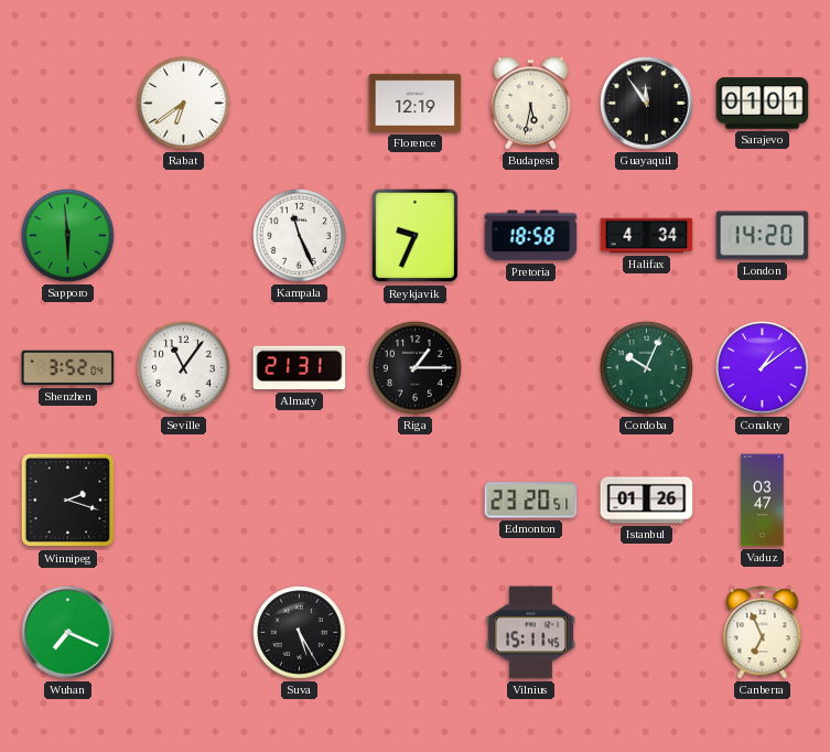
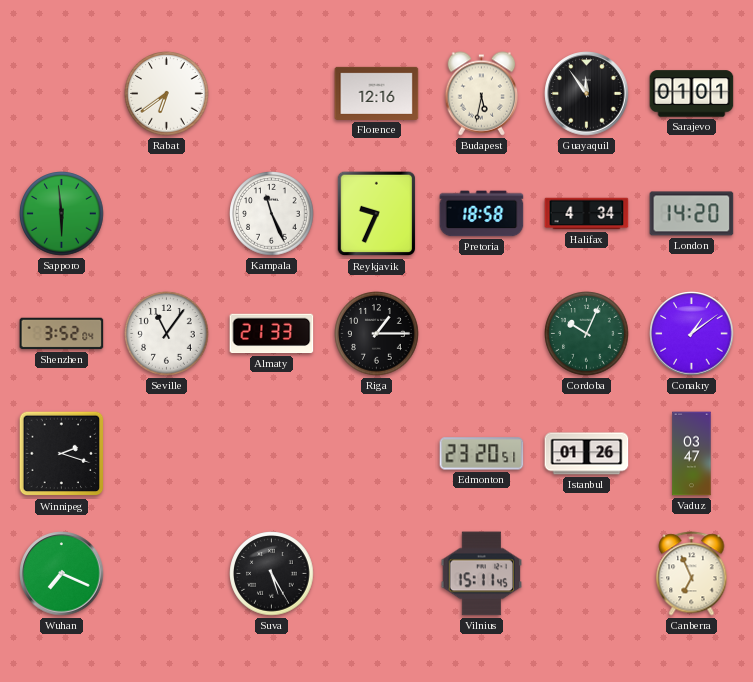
Florence: 12:19 -> 12:16
Almaty: 21:31 -> 21:33
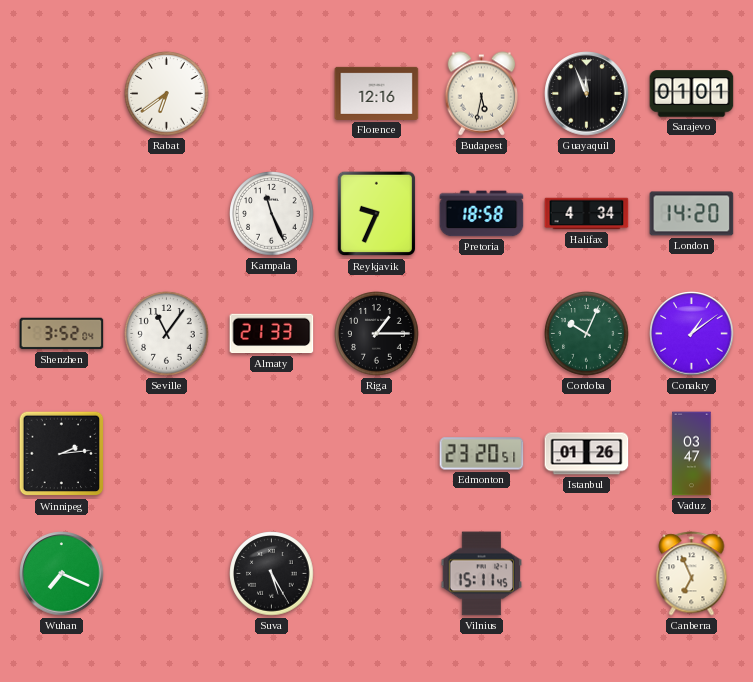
Guayaquil: 11:54 -> 11:56
Sapporo: 5:59 -> none
Winnipeg: 2:18 -> 2:14
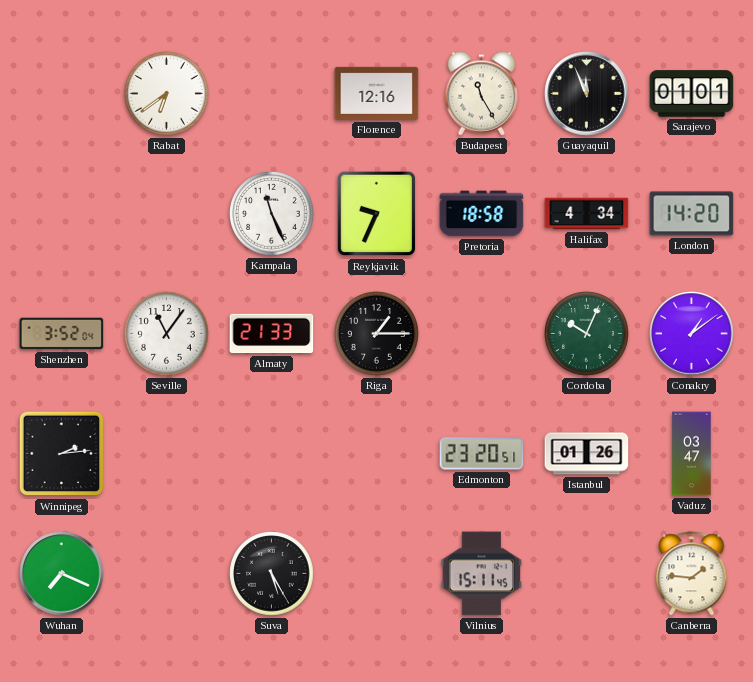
Budapest: 5:32 -> 11:25
Canberra: 6:56 -> 1:46
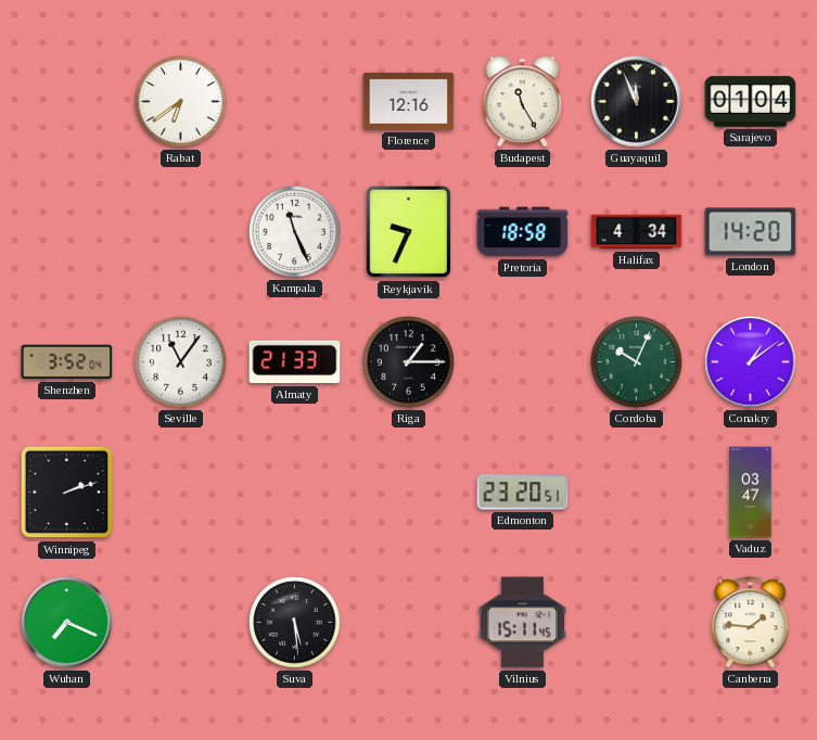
Sarajevo: 01:01 -> 01:04
Winnipeg: 2:14 -> 2:12
Istanbul: 01:26 -> none
Suva: 5:25 -> 5:29
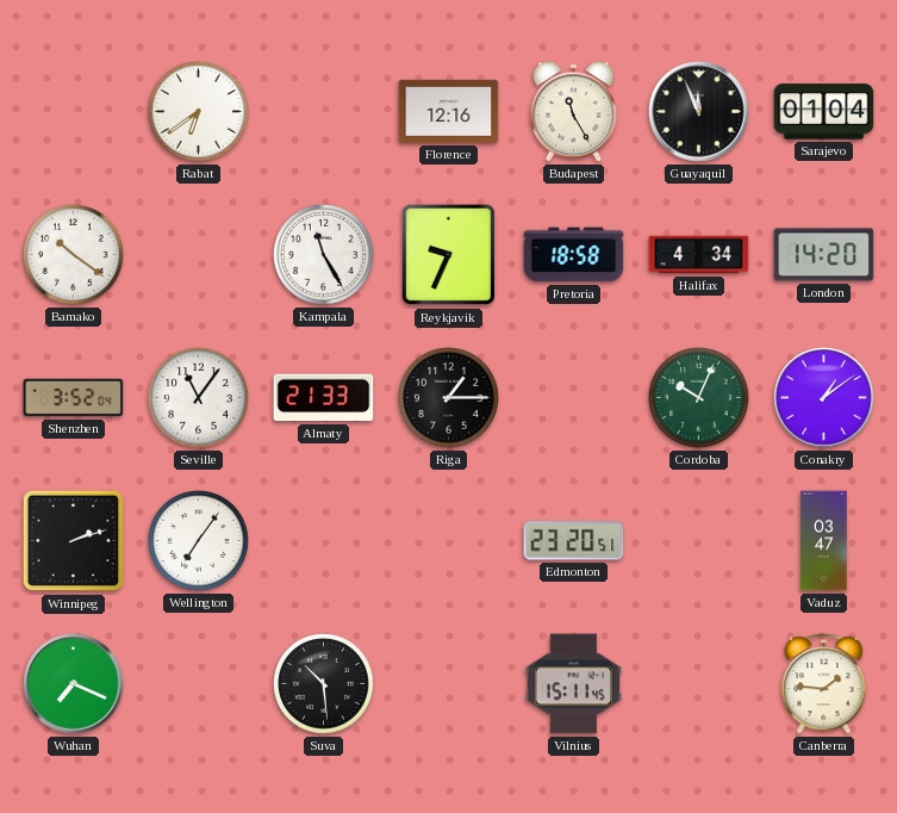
Bamako: none -> 10:21
Kampala: 11:26 -> 11:25
Wellington: none -> 7:06
Suva: 5:29 -> 10:29
